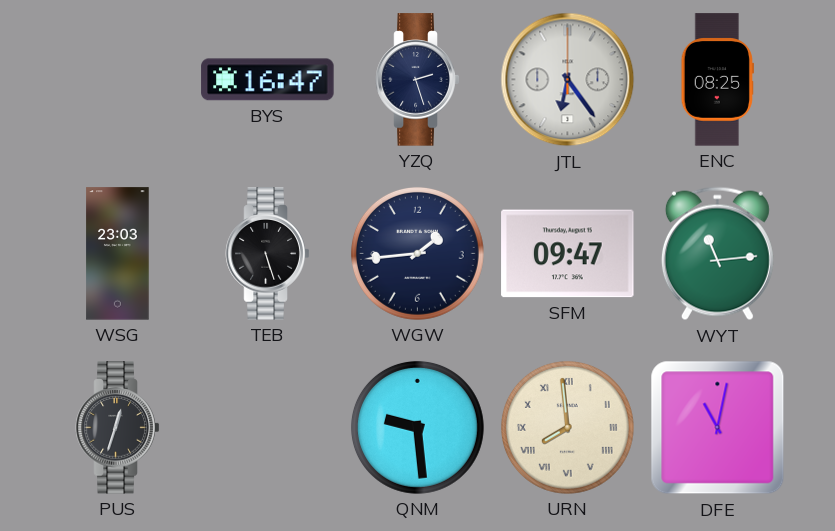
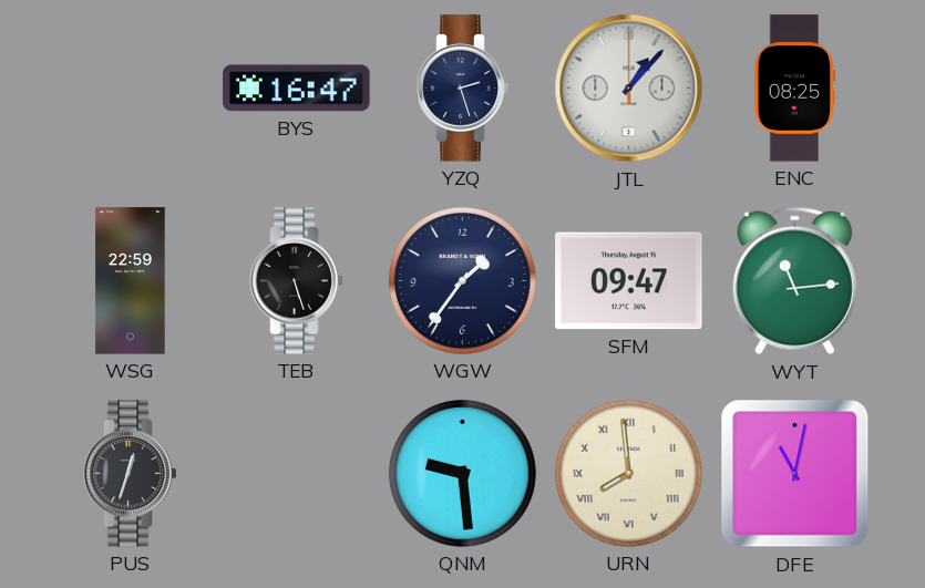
JTL: 6:24 -> 1:07
WSG: 23:03 -> 22:59
WGW: 1:44 -> 1:36
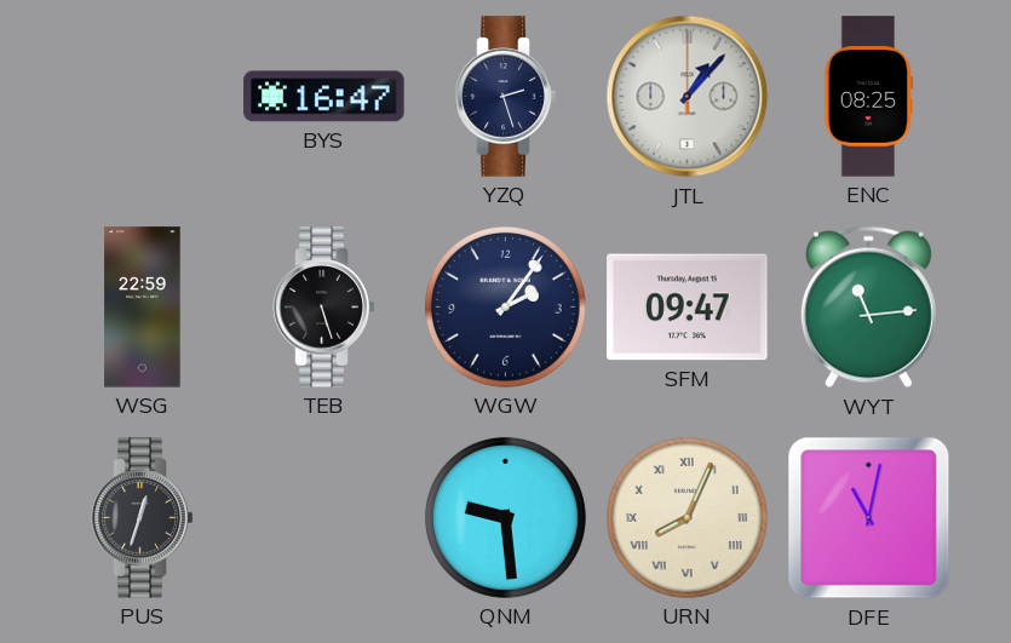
WGW: 1:36 -> 2:06
URN: 7:59 -> 8:04
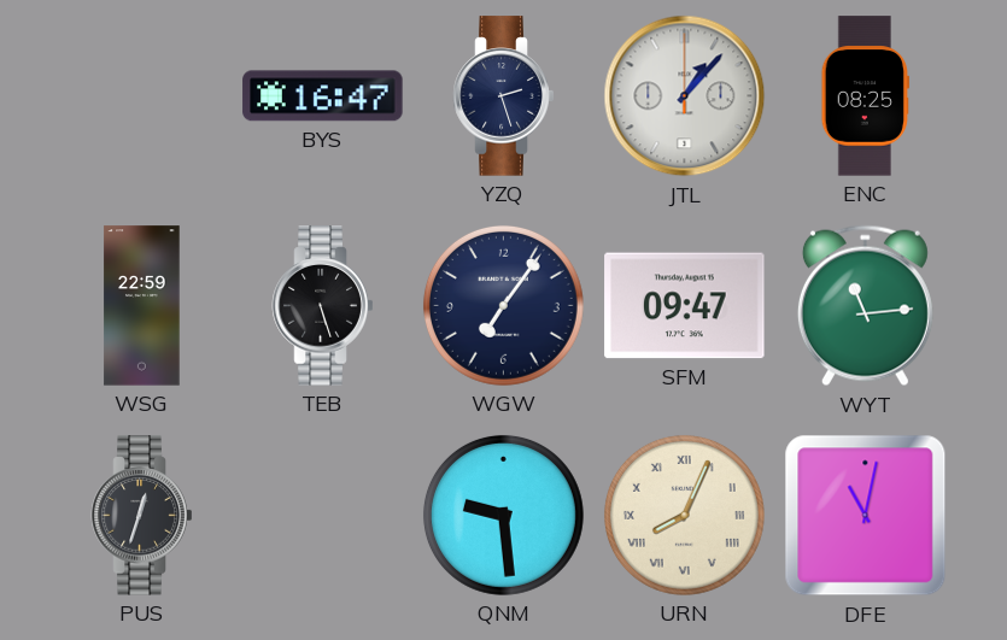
WGW: 2:06 -> 7:06
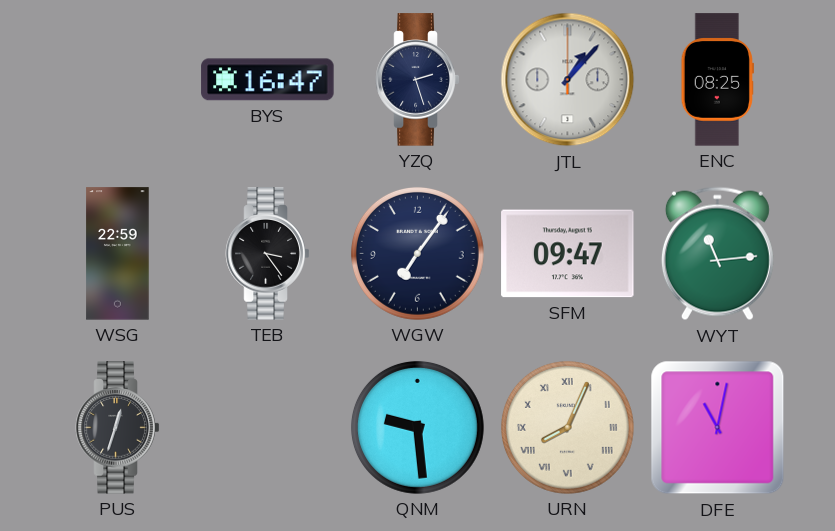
TEB: 5:27 -> 3:24
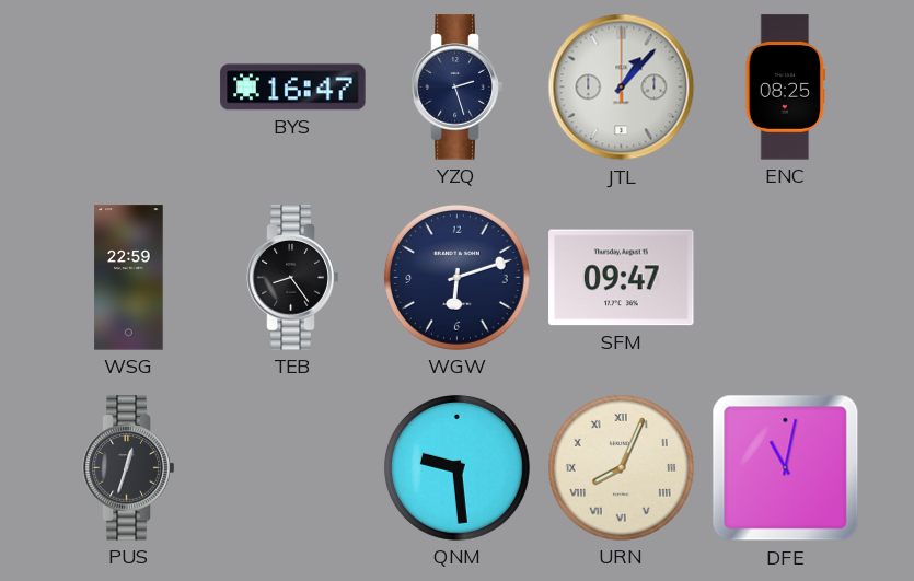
TEB: 3:24 -> 8:24
WGW: 7:06 -> 6:12
WYT: 11:14 -> none
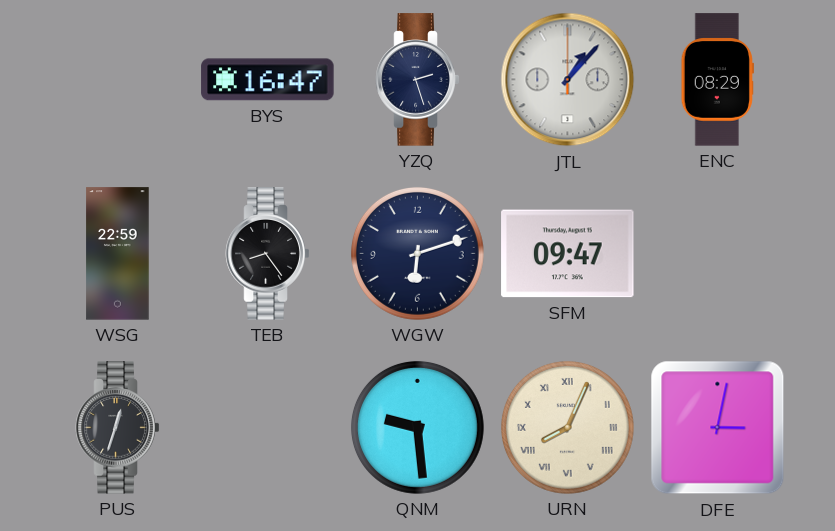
ENC: 08:25 -> 08:29
DFE: 11:02 -> 3:02
